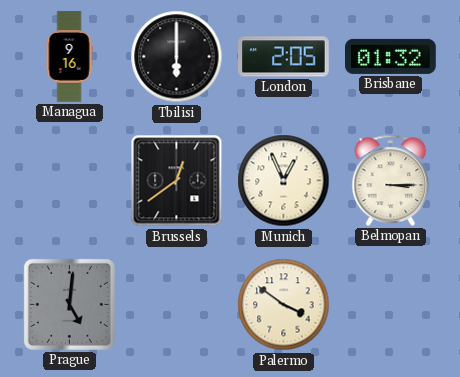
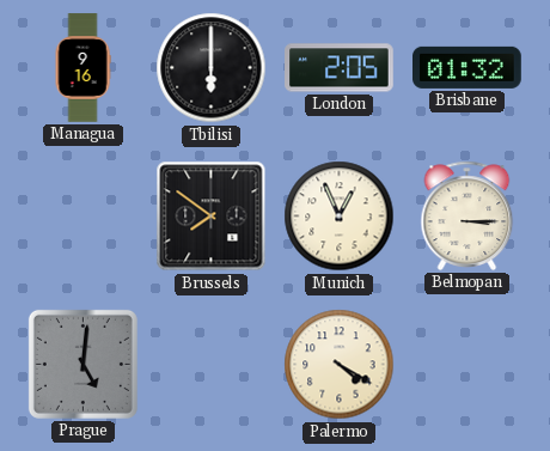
Brussels: 12:39 -> 7:51
Palermo: 3:51 -> 4:20
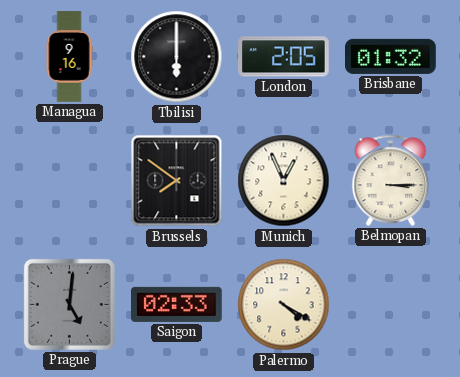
Saigon: none -> 02:33
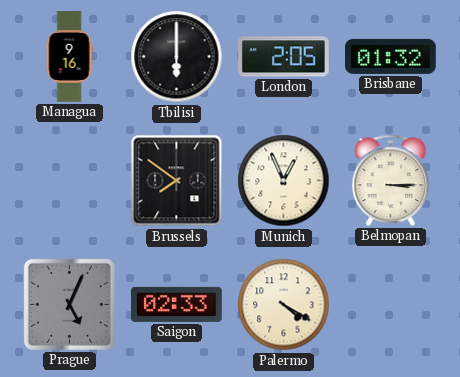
Prague: 5:01 -> 5:04
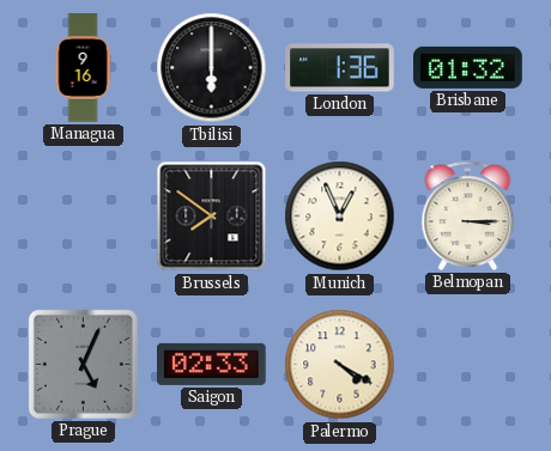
London: 2:05 -> 1:36
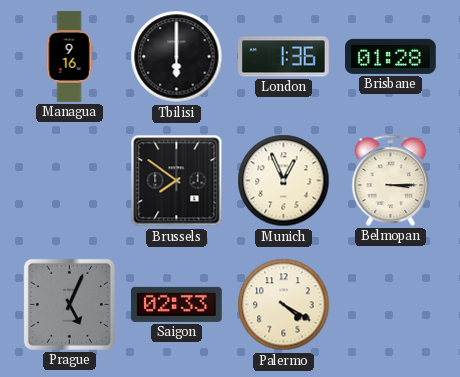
Brisbane: 01:32 -> 01:28
